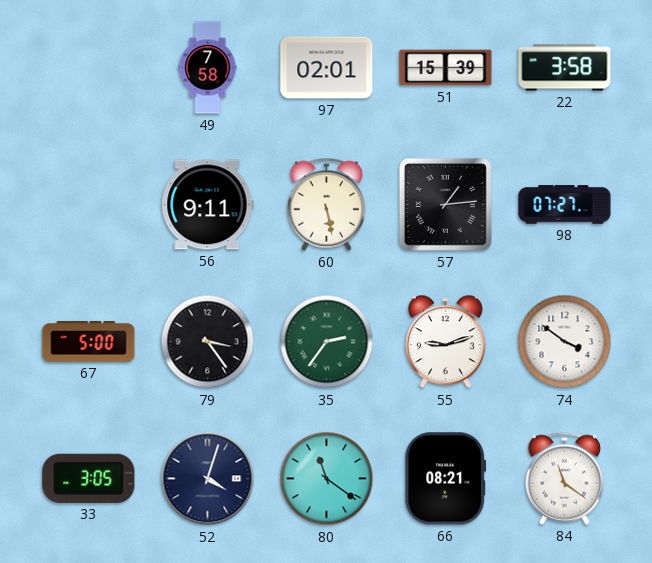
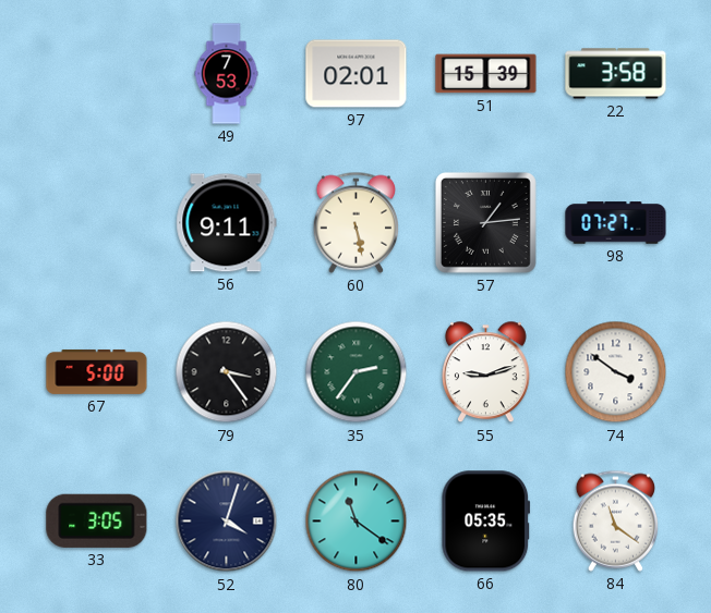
49: 7:58 -> 7:53
66: 08:21 -> 05:35
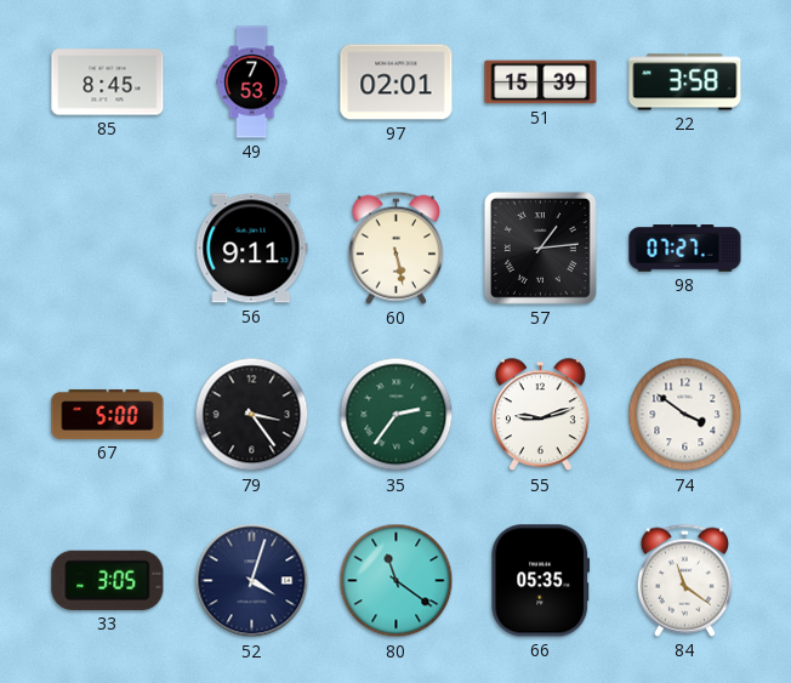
85: none -> 8:45
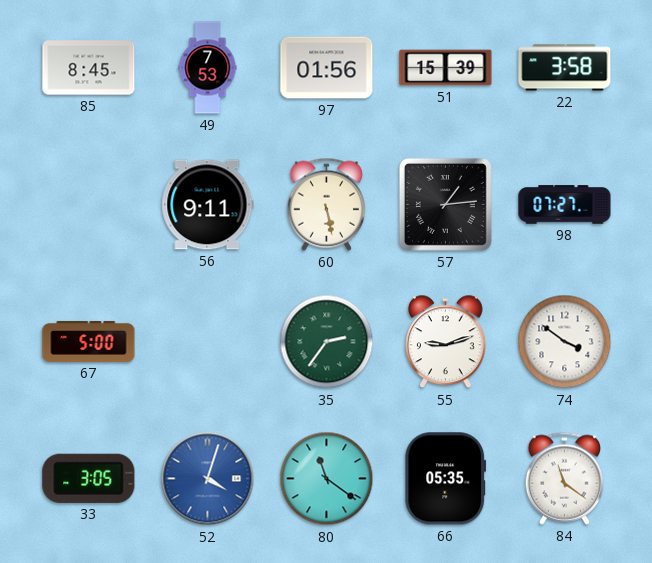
97: 02:01 -> 01:56
79: 3:24 -> none
52 dial: navy -> blue
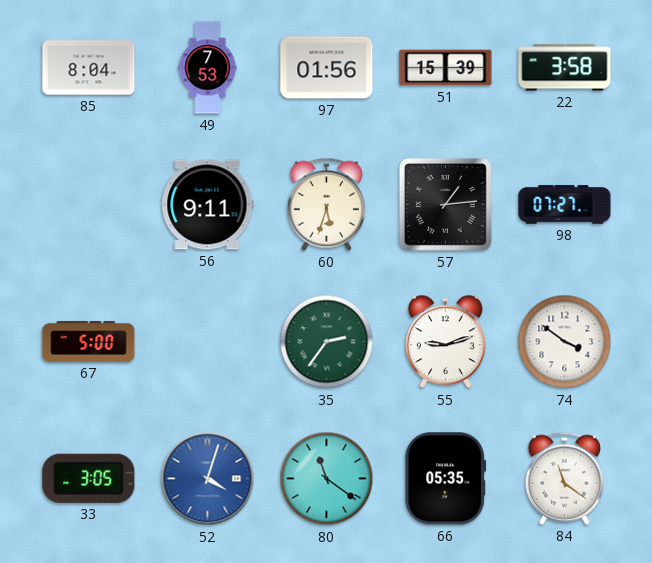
85: 8:45 -> 8:04
60: 5:28 -> 5:33
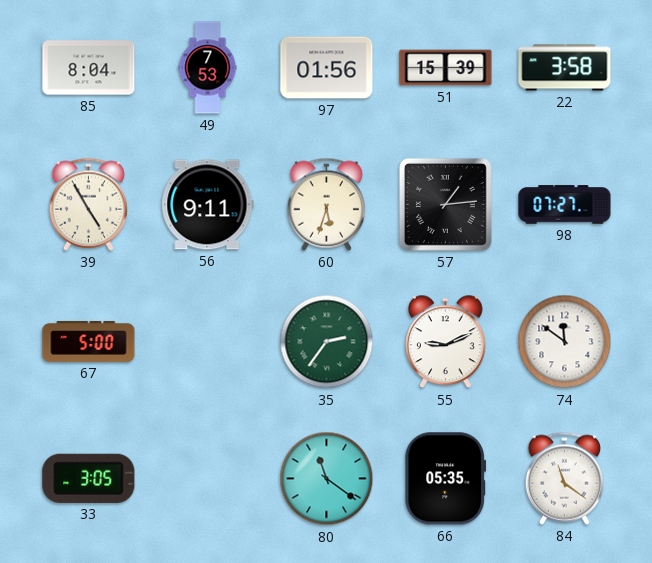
39: none -> 4:55
55: 9:12 -> 9:11
74: 3:51 -> 11:51
52: 4:03 -> none
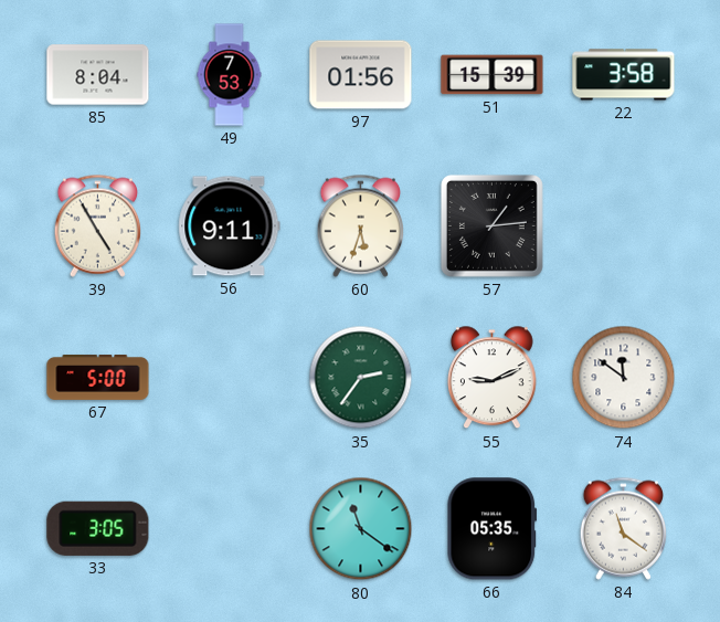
98: 07:27 -> none
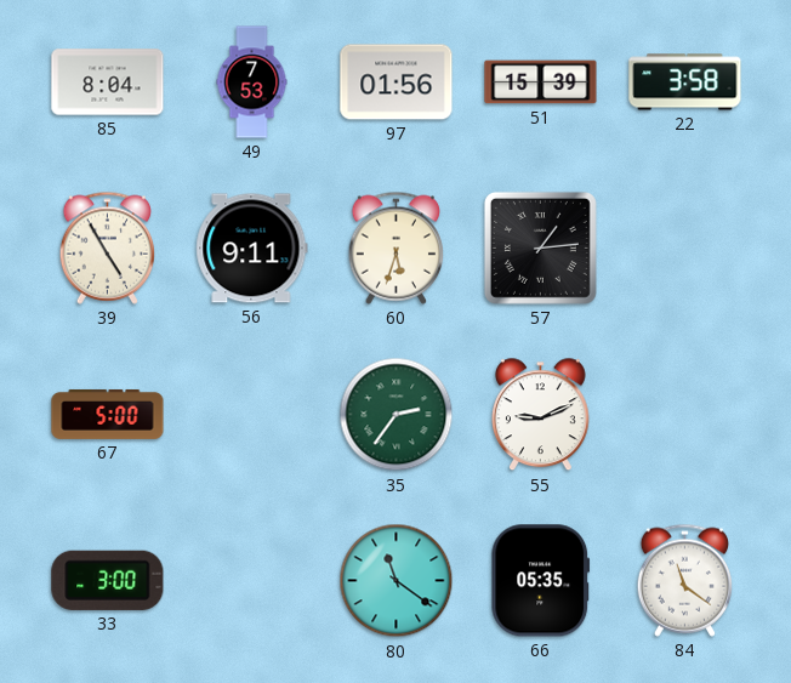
74: 11:51 -> none
33: 3:05 -> 3:00
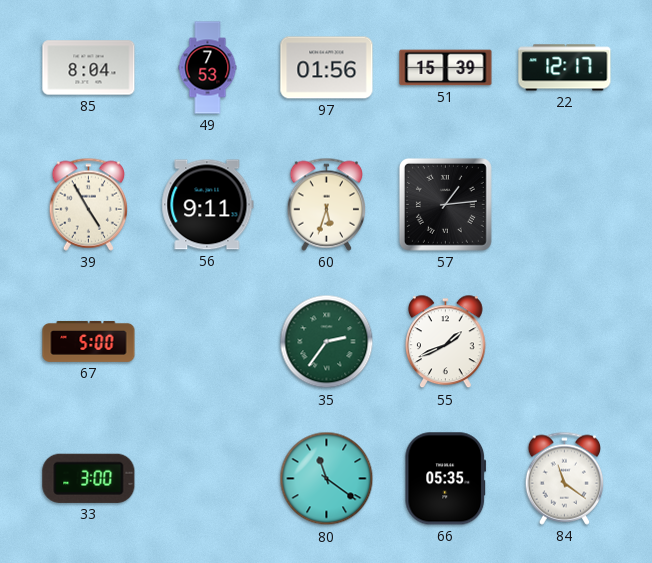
22: 3:58 -> 12:17
55: 9:11 -> 1:41
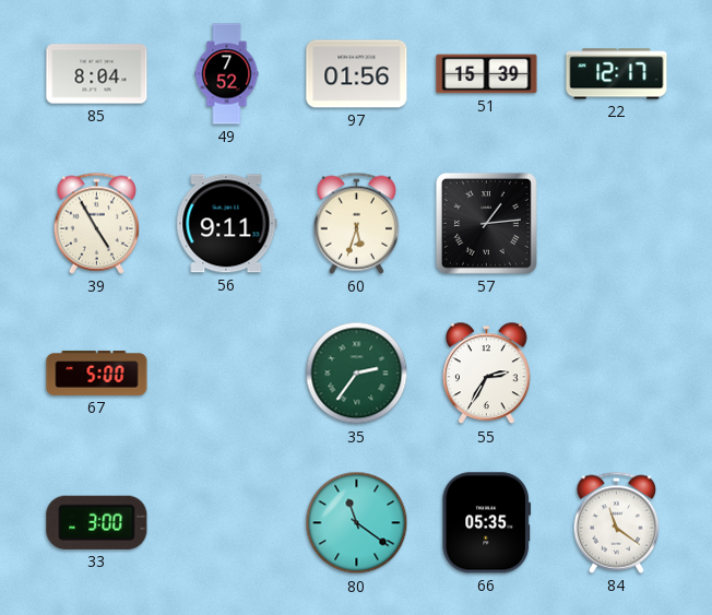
49: 7:53 -> 7:52
55: 1:41 -> 2:35
